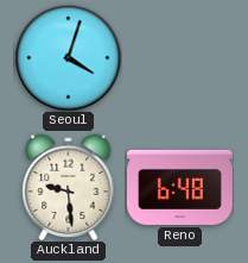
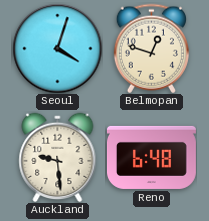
Belmopan: none -> 12:48
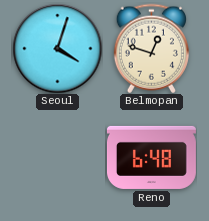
Auckland: 9:29 -> none
